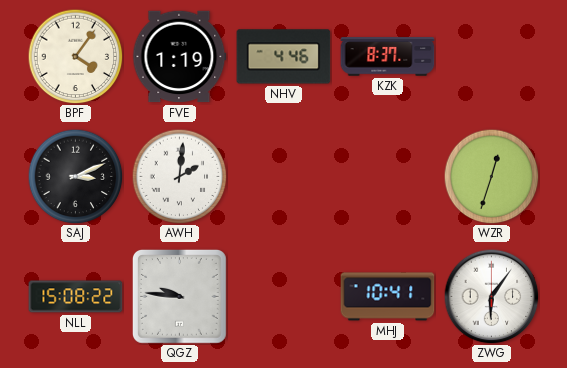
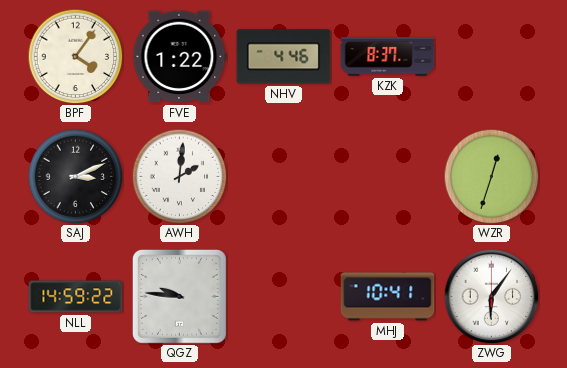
FVE: 1:19 -> 1:22
NLL: 15:08 -> 14:59
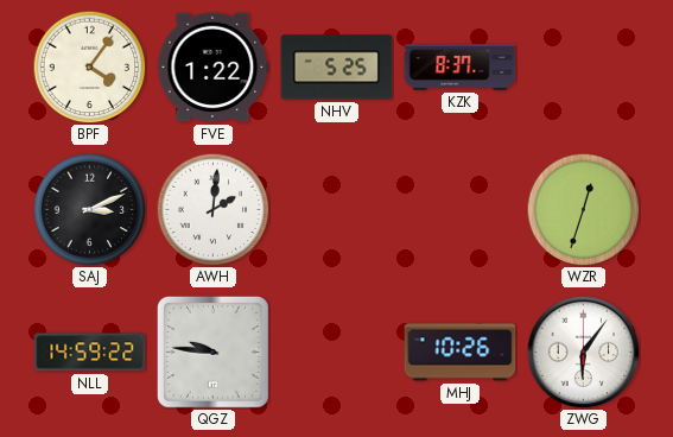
NHV: 4:46 -> 5:25
MHJ: 10:41 -> 10:26
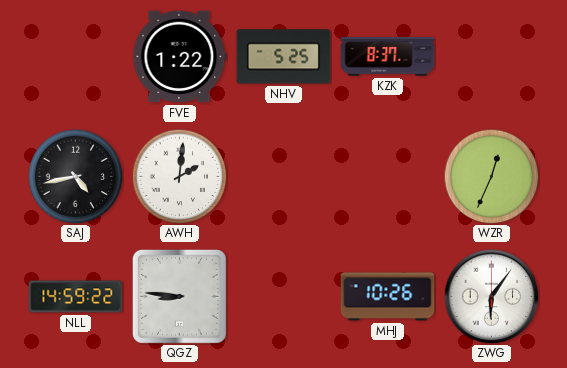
BPF: 4:06 -> none
SAJ: 3:11 -> 4:43
WZR: 12:33 -> 12:34
QGZ: 9:46 -> 8:46
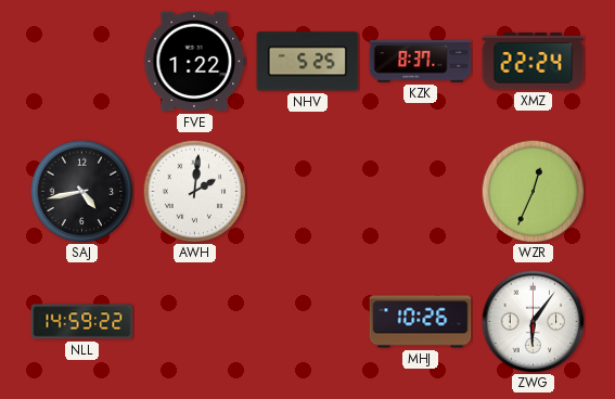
XMZ: none -> 22:24
QGZ: 8:46 -> none
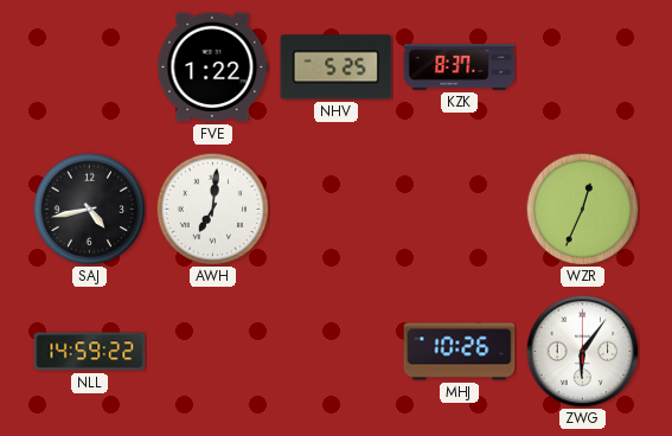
XMZ: 22:24 -> none
AWH: 2:01 -> 7:01
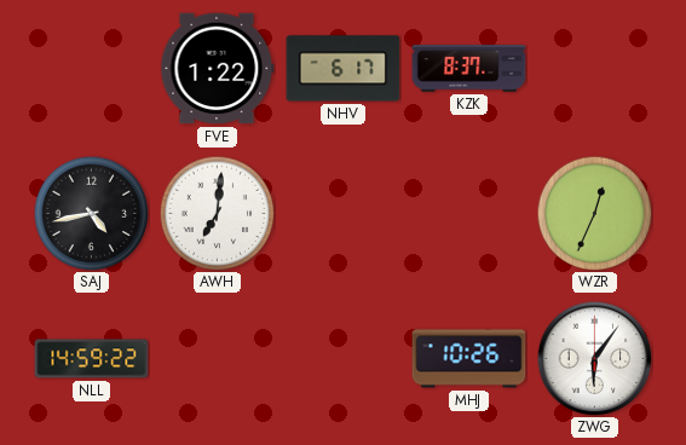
NHV: 5:25 -> 6:17
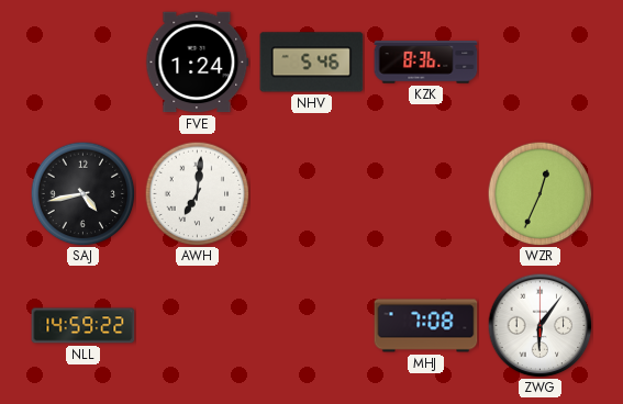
FVE: 1:22 -> 1:24
NHV: 6:17 -> 5:46
KZK: 8:37 -> 8:36
MHJ: 10:26 -> 7:08
